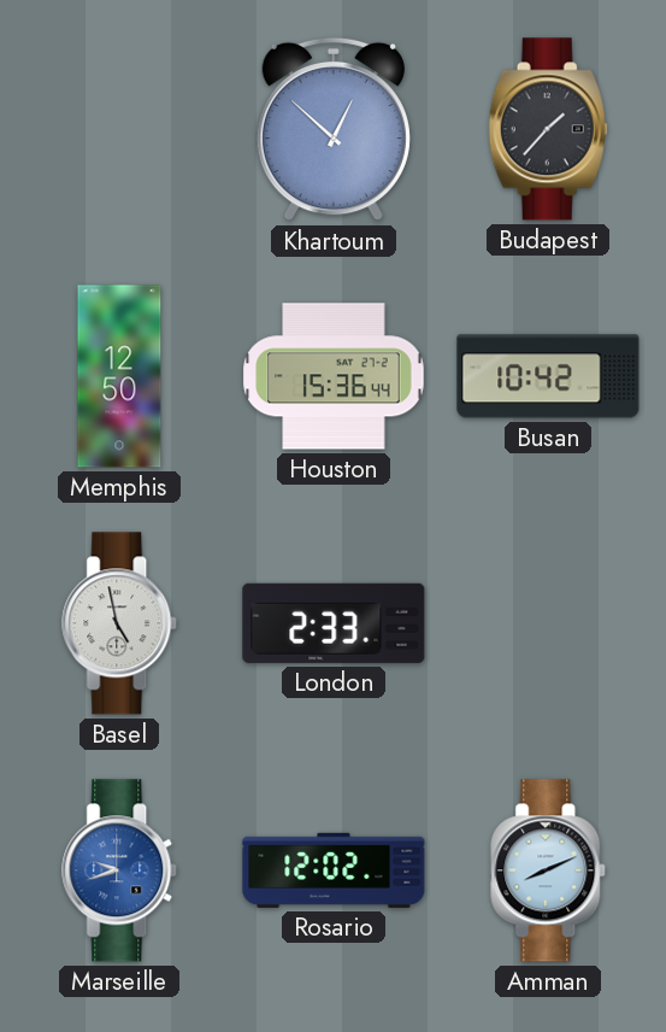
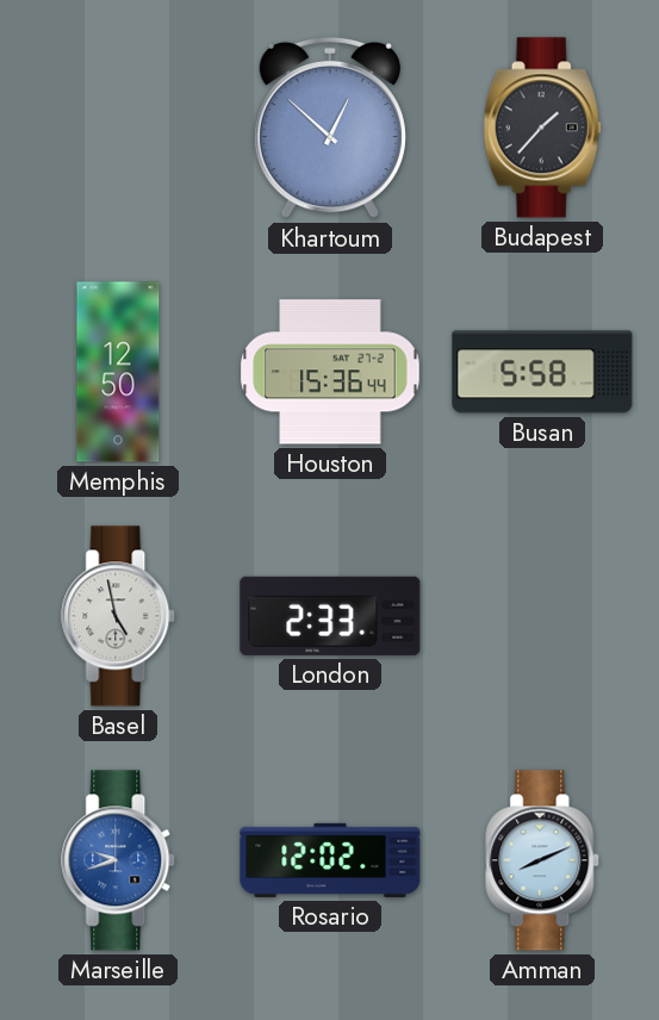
Busan: 10:42 -> 5:58
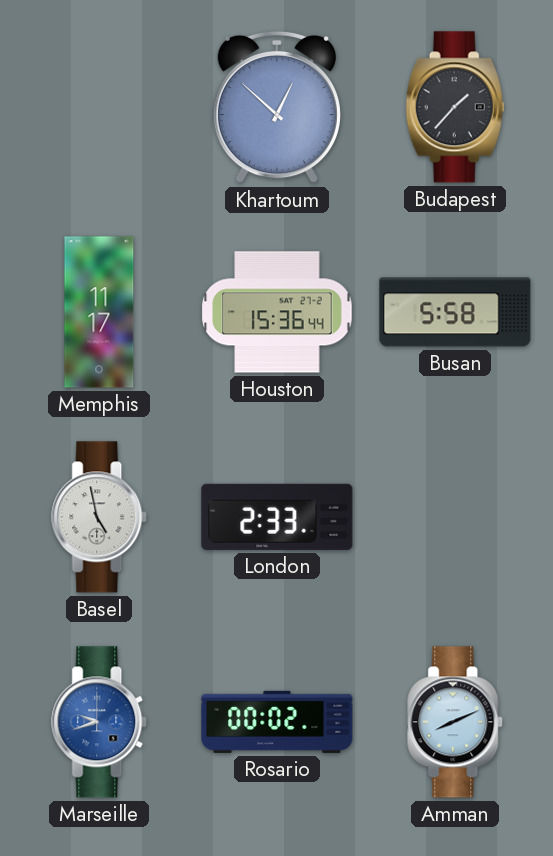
Memphis: 12:50 -> 11:17
Rosario: 12:02 -> 00:02
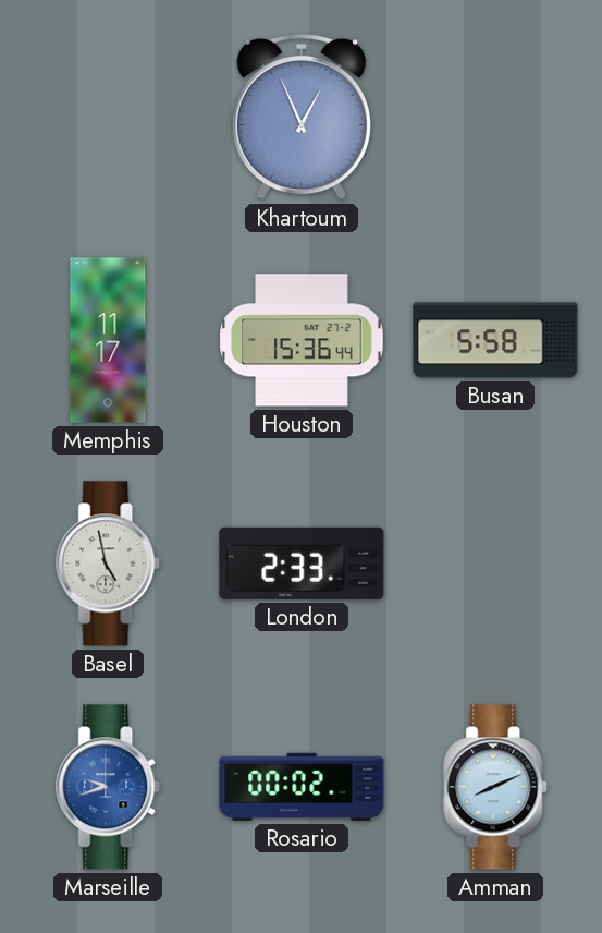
Khartoum: 12:52 -> 12:56
Budapest: 1:37 -> none
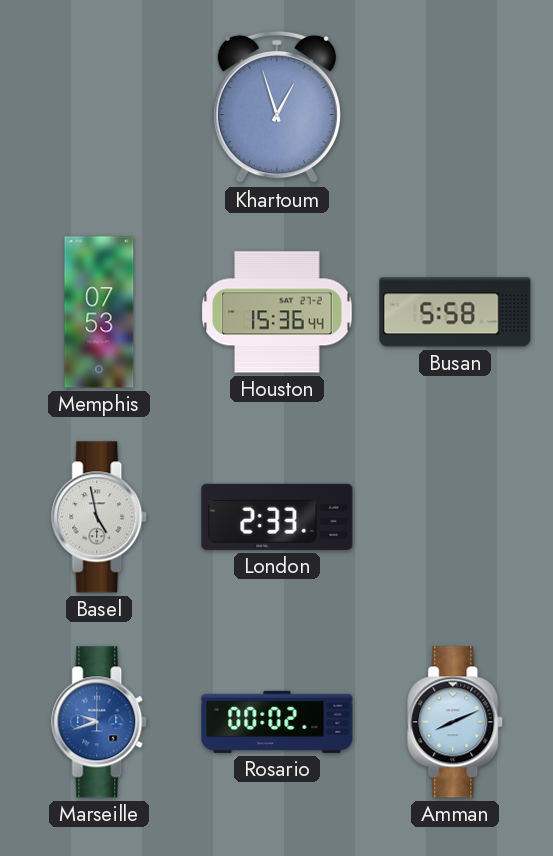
Khartoum: 12:56 -> 12:57
Memphis: 11:17 -> 07:53
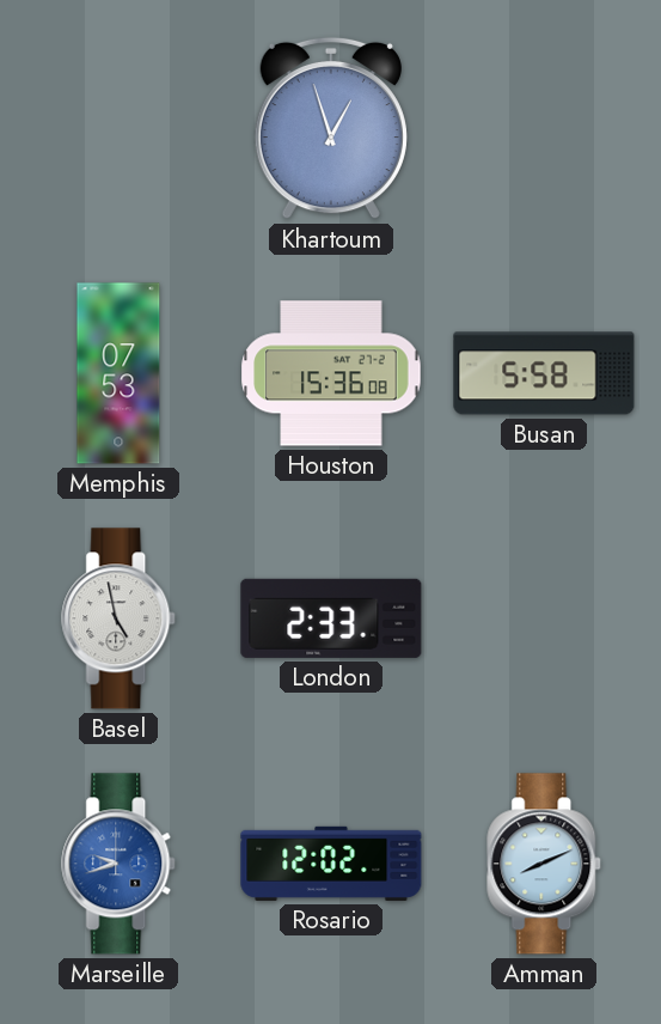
Houston: 15:36:44 -> 15:36:08
Rosario: 00:02 -> 12:02
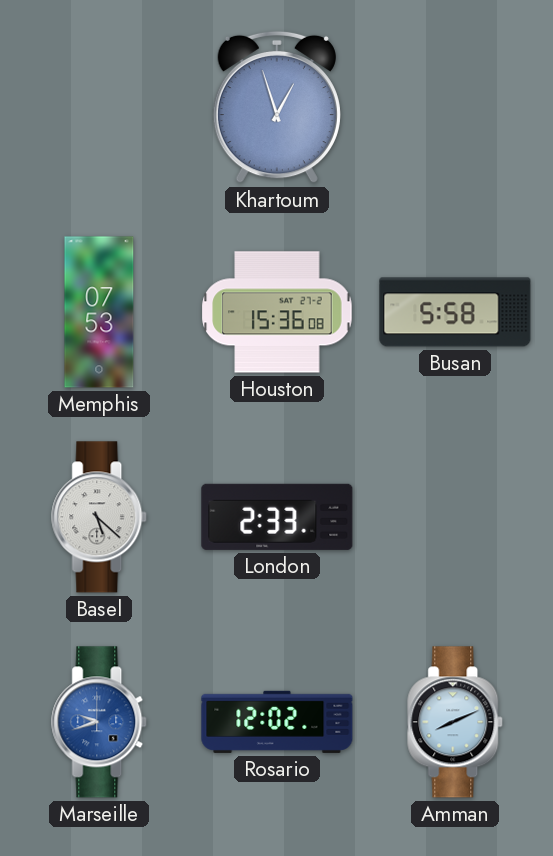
Basel: 4:58 -> 5:22
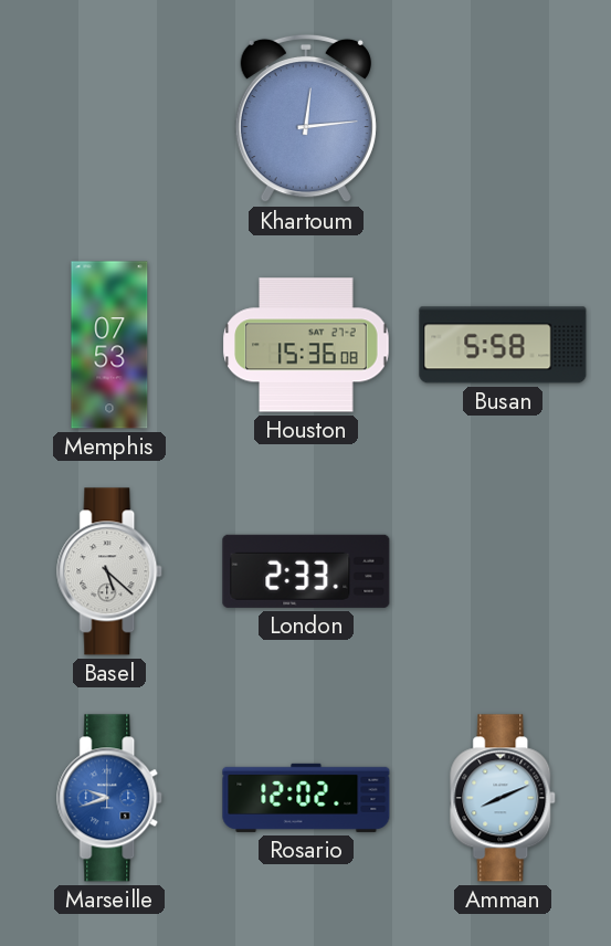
Khartoum: 12:57 -> 12:14
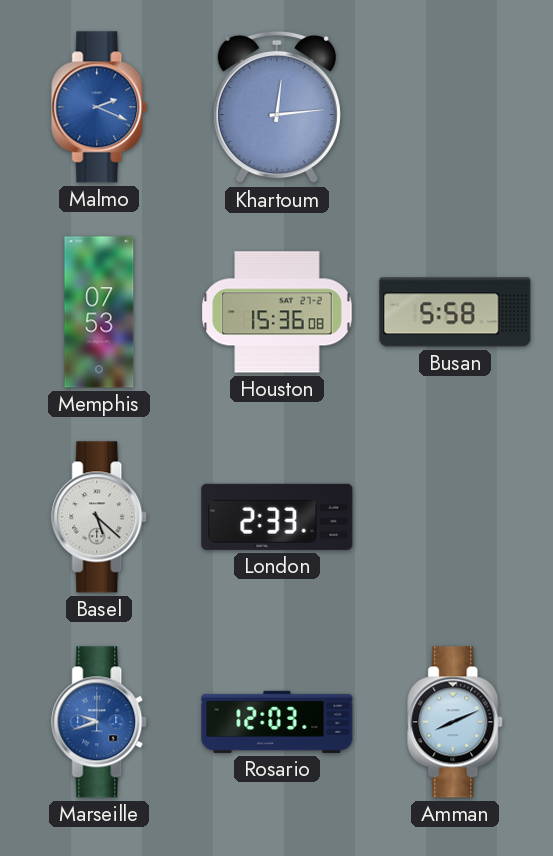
Malmo: none -> 2:19
Rosario: 12:02 -> 12:03
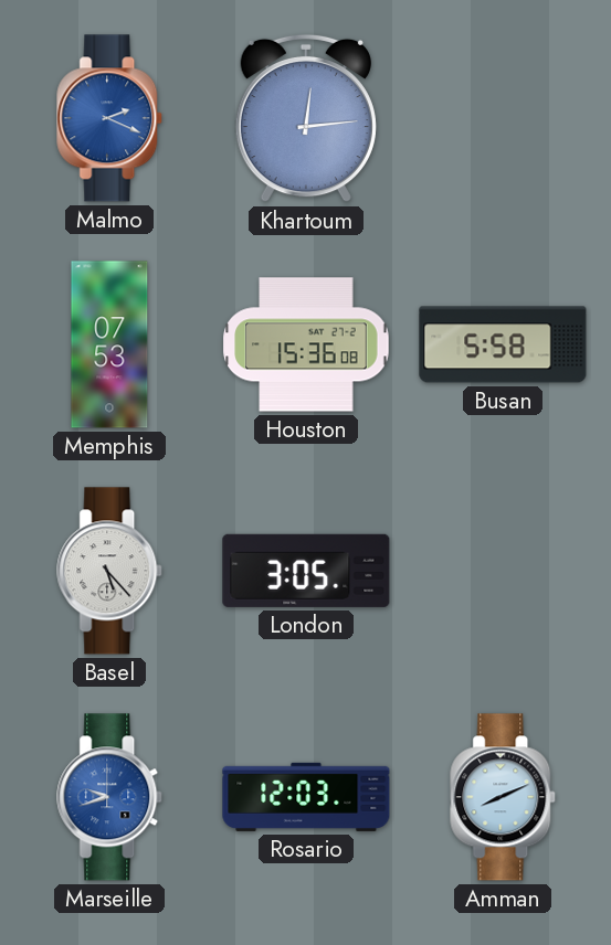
Basel: 5:22 -> 5:23
London: 2:33 -> 3:05
